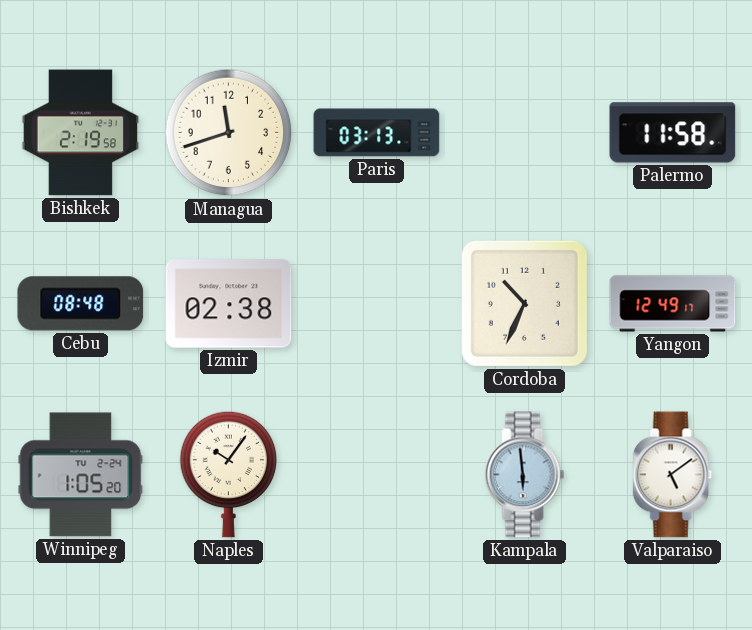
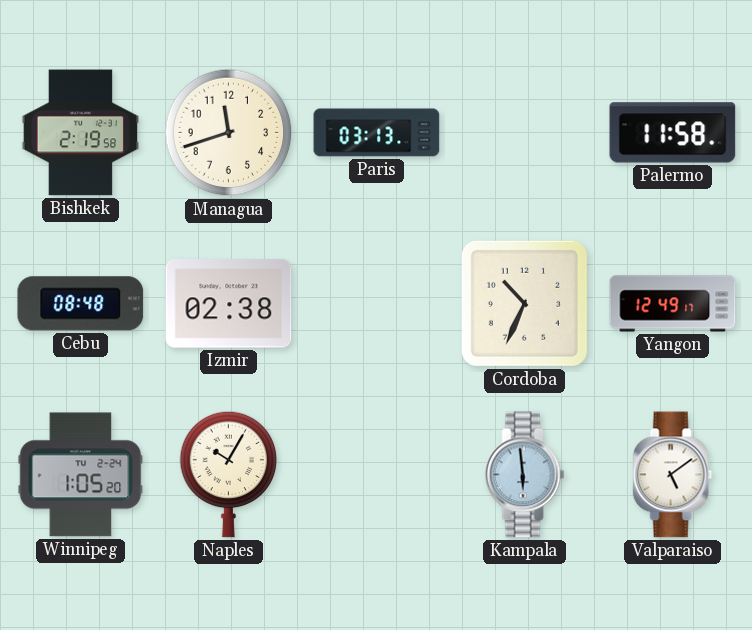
Naples: 10:06 -> 10:05
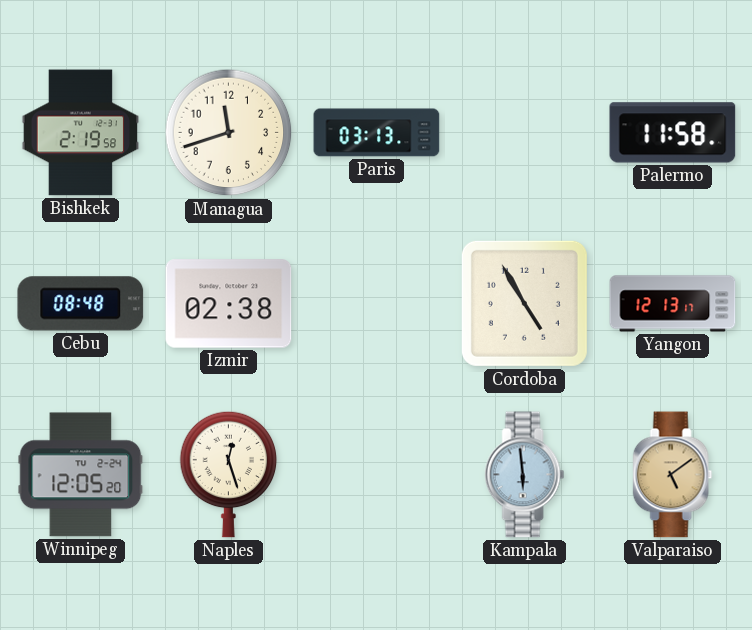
Cordoba: 10:34 -> 4:55
Yangon: 12:49 -> 12:13
Winnipeg: 1:05 -> 12:05
Naples: 10:05 -> 12:27
Valparaiso dial: white -> champagne
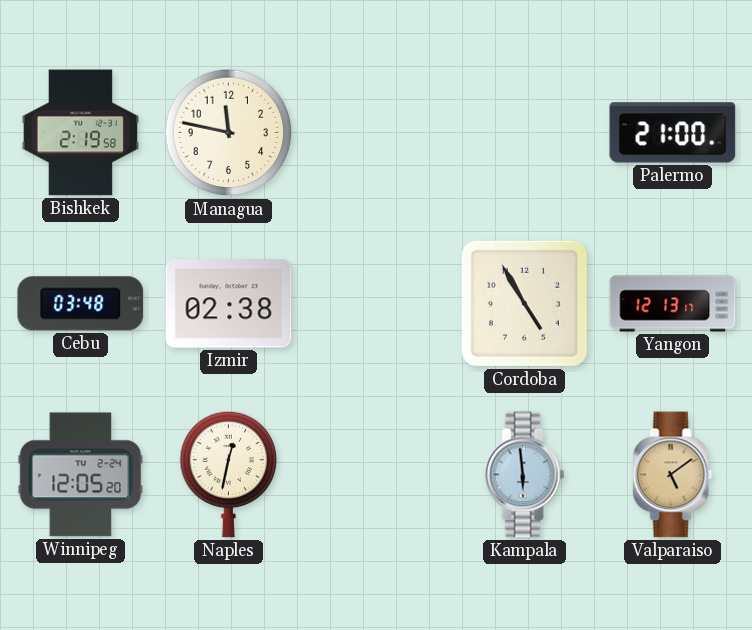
Managua: 11:42 -> 11:47
Paris: 03:13 -> none
Palermo: 11:58 -> 21:00
Cebu: 08:48 -> 03:48
Naples: 12:27 -> 12:32
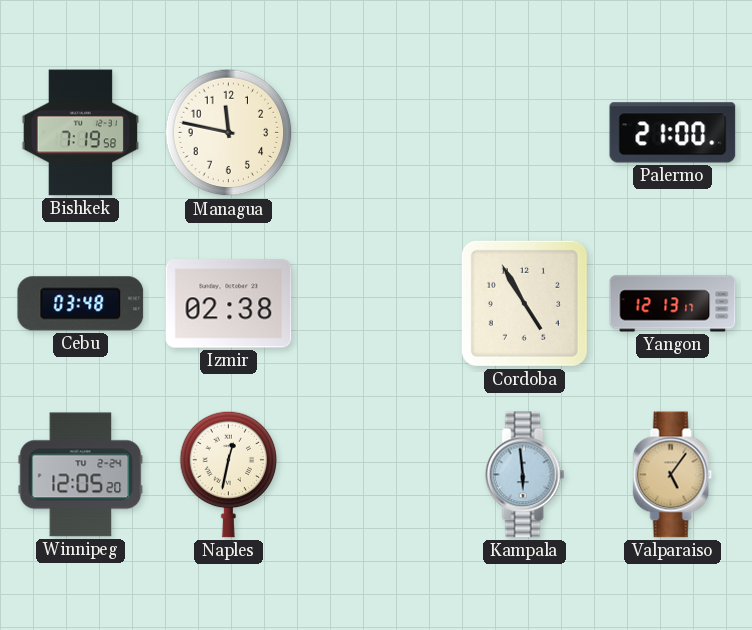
Bishkek: 2:19 -> 7:19
Valparaiso: 5:09 -> 5:06
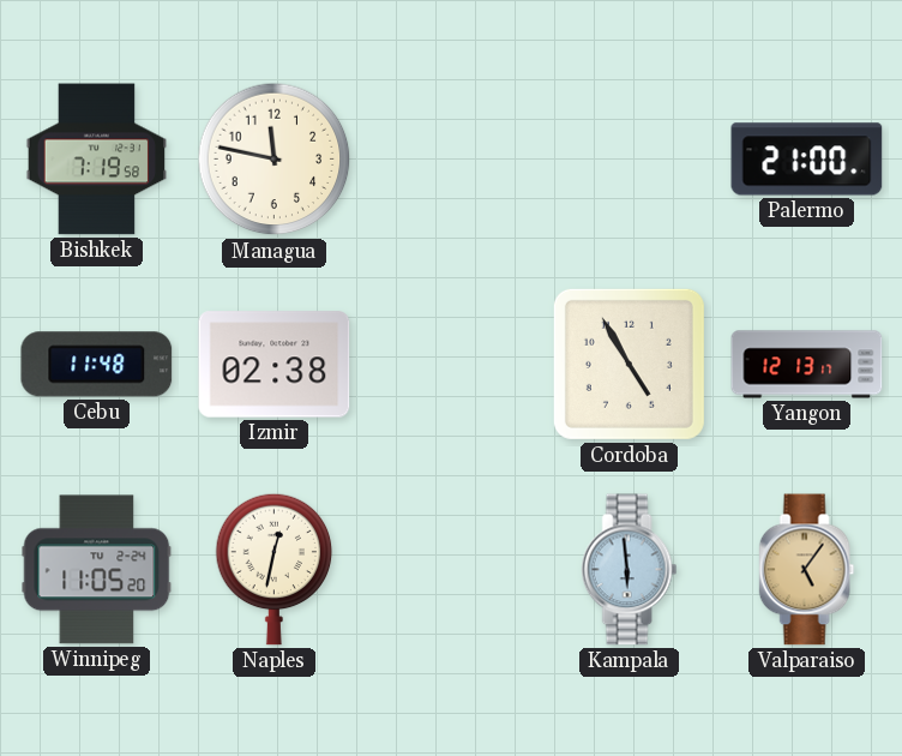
Cebu: 03:48 -> 11:48
Winnipeg: 12:05 -> 11:05
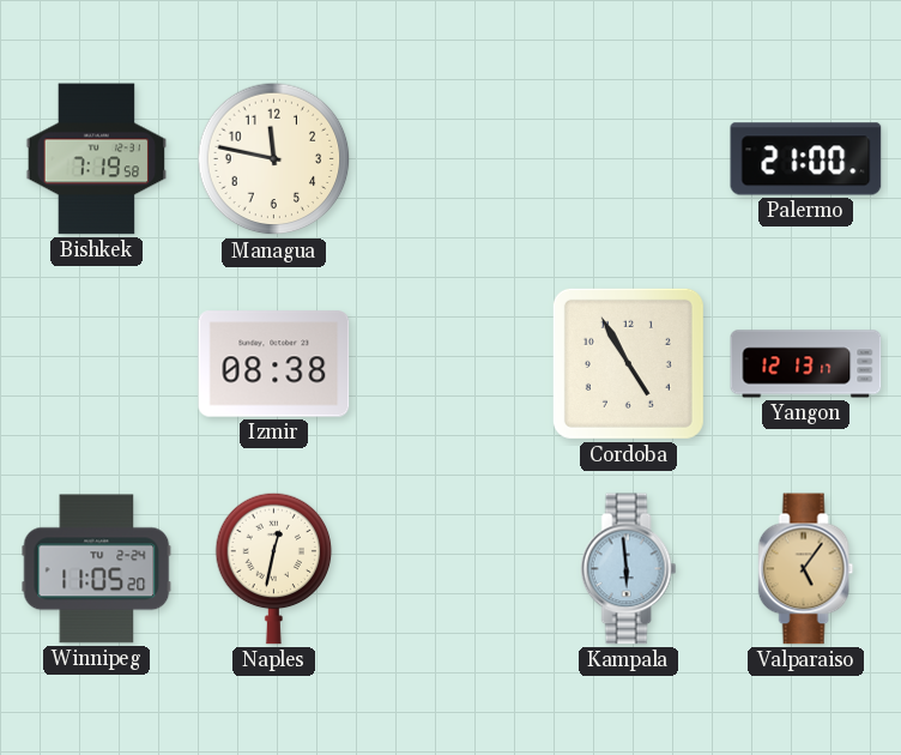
Cebu: 11:48 -> none
Izmir: 02:38 -> 08:38
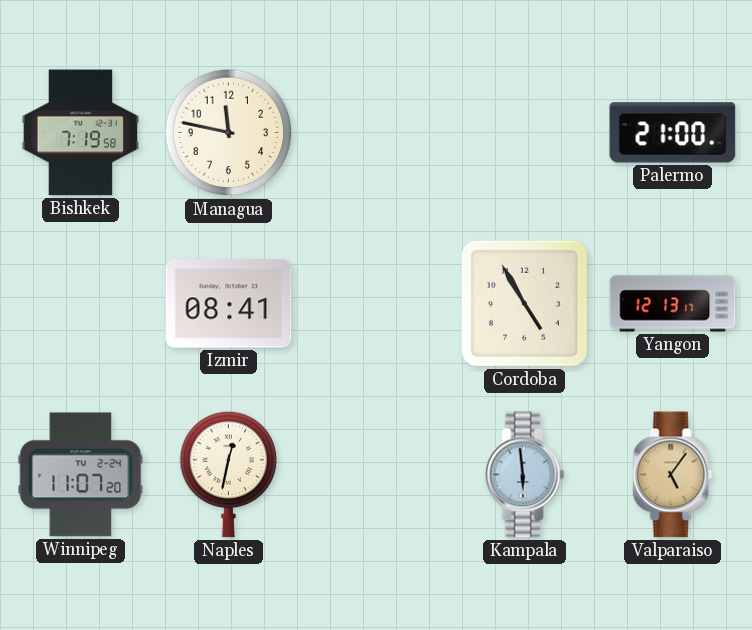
Izmir: 08:38 -> 08:41
Winnipeg: 11:05 -> 11:07
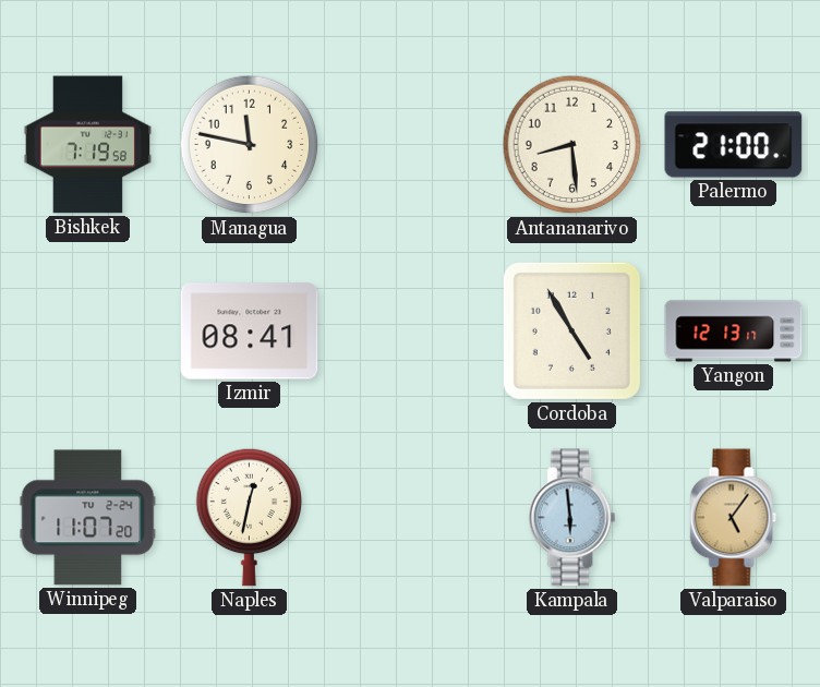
Antananarivo: none -> 8:29
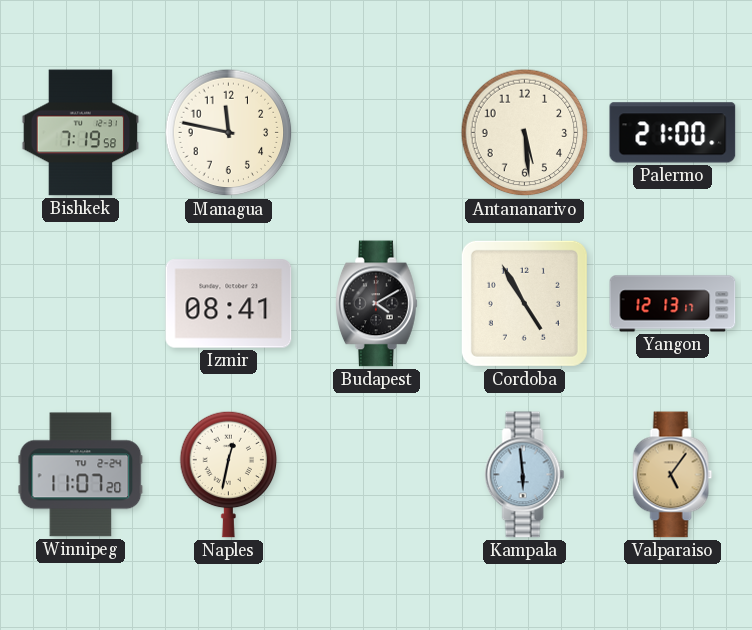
Antananarivo: 8:29 -> 5:29
Budapest: none -> 4:10
